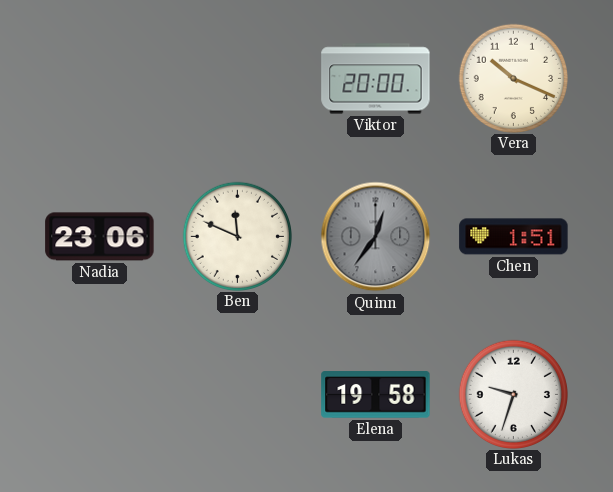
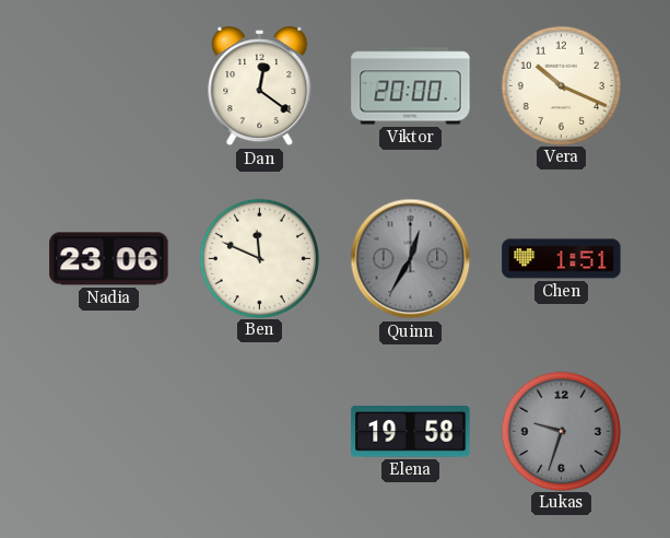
Dan: none -> 12:21
Quinn: 12:36 -> 12:35
Lukas dial: white -> grey
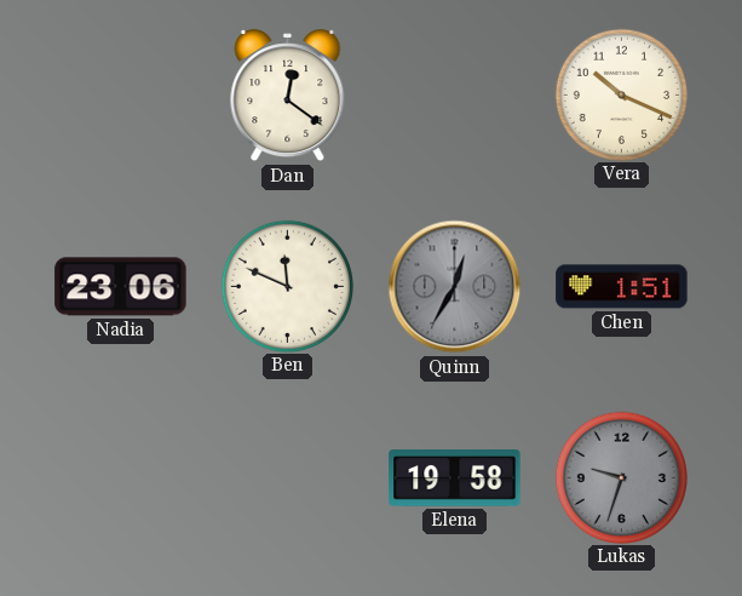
Viktor: 20:00 -> none
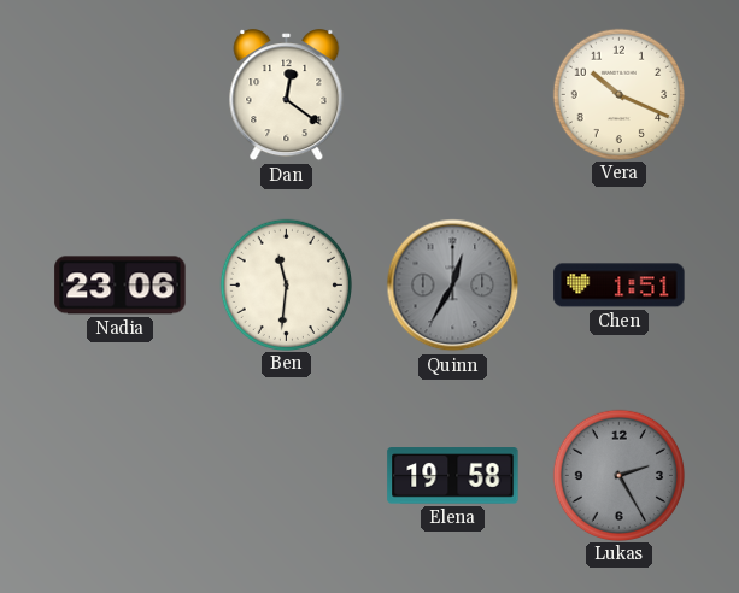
Ben: 11:49 -> 11:31
Lukas: 9:33 -> 2:25
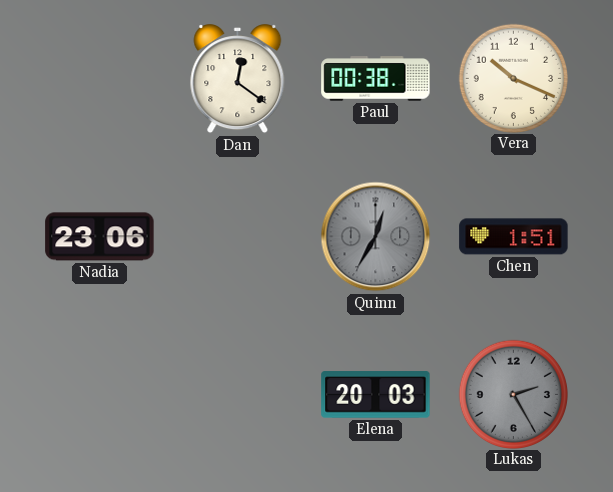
Paul: none -> 00:38
Ben: 11:31 -> none
Elena: 19:58 -> 20:03
